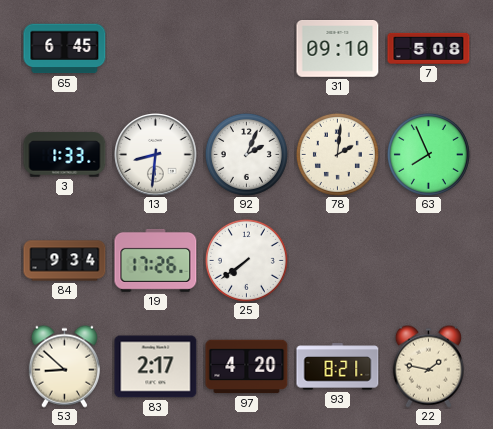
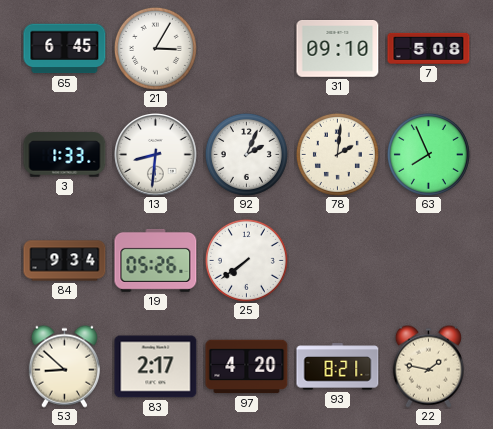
21: none -> 3:05
19: 17:26 -> 05:26
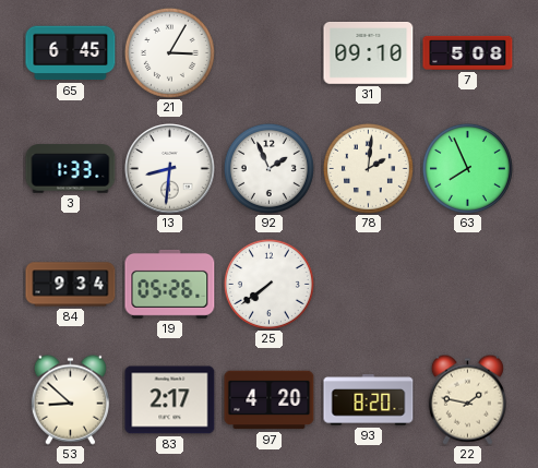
92: 2:04 -> 1:56
93: 8:21 -> 8:20
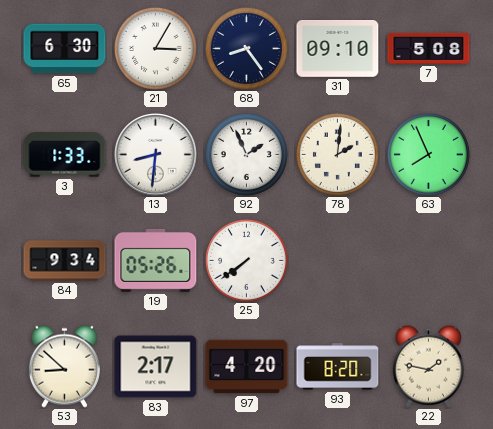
65: 6:45 -> 6:30
68: none -> 8:24
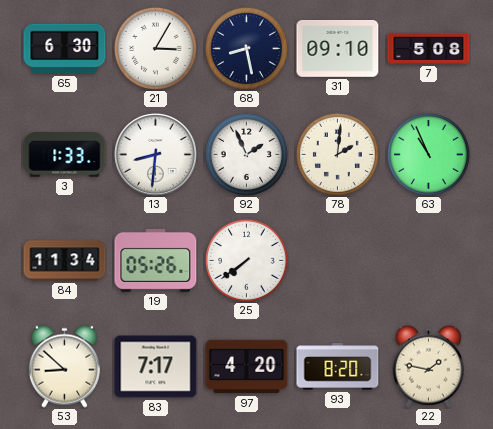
68: 8:24 -> 8:28
63: 7:56 -> 10:56
84: 9:34 -> 11:34
83: 2:17 -> 7:17
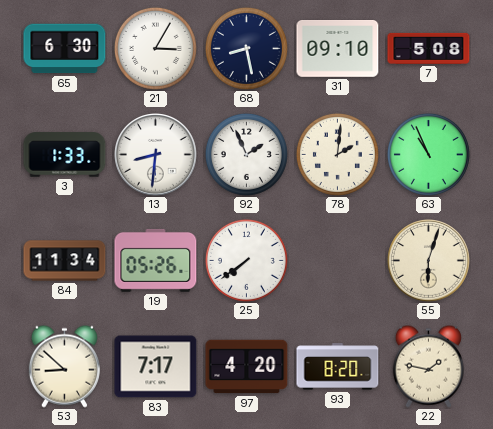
55: none -> 6:03
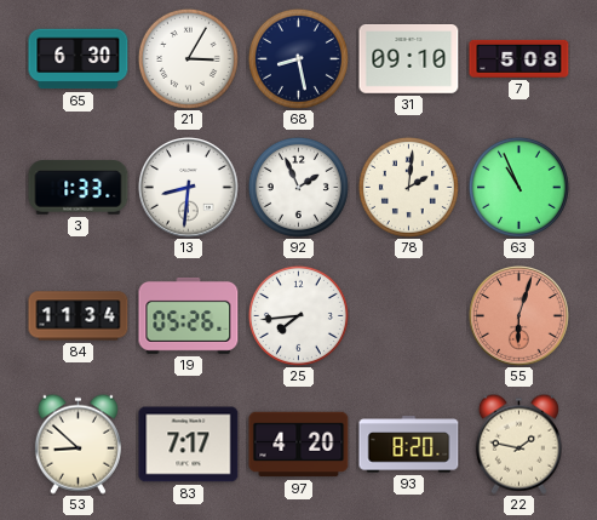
25: 7:39 -> 7:44
55 dial: cream -> salmon
